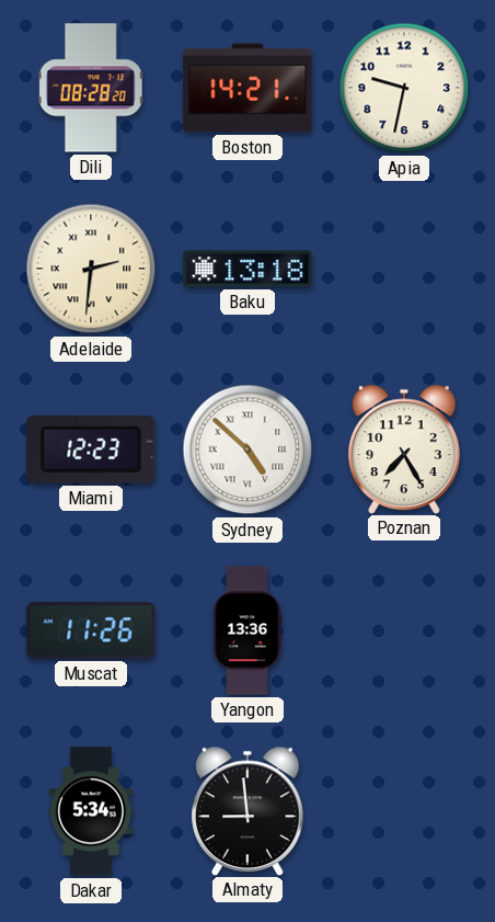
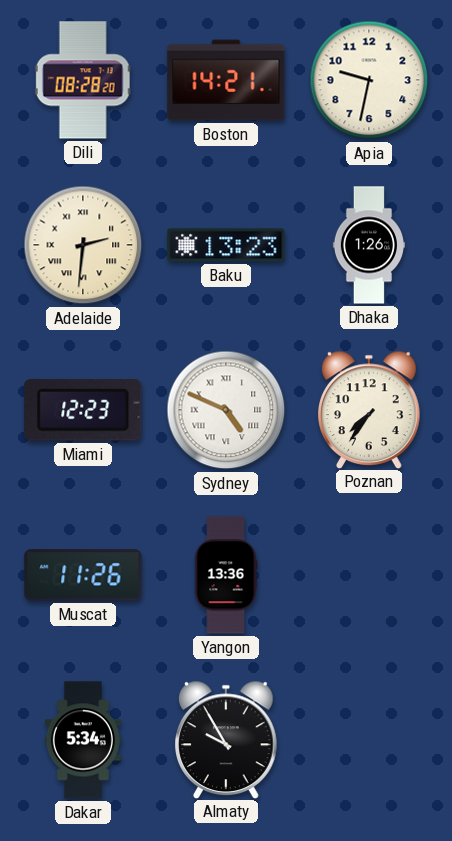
Baku: 13:18 -> 13:23
Dhaka: none -> 1:26
Sydney: 4:52 -> 4:49
Poznan: 7:25 -> 7:36
Almaty: 8:59 -> 9:55
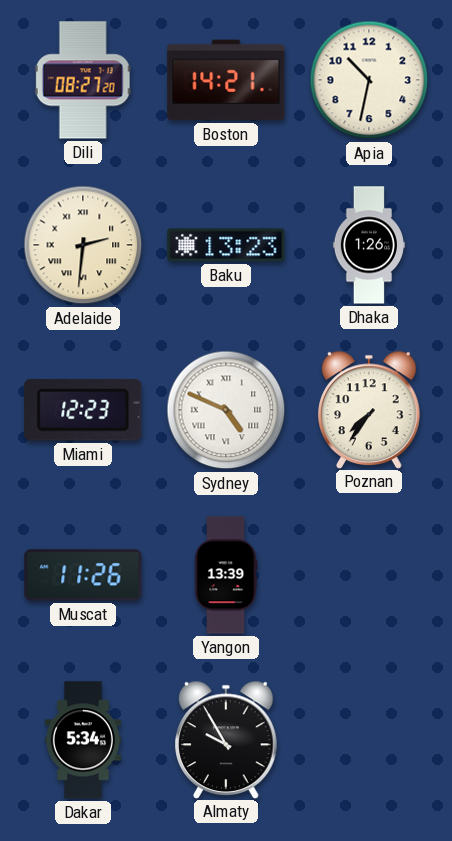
Dili: 08:28 -> 08:27
Apia: 9:32 -> 10:32
Yangon: 13:36 -> 13:39
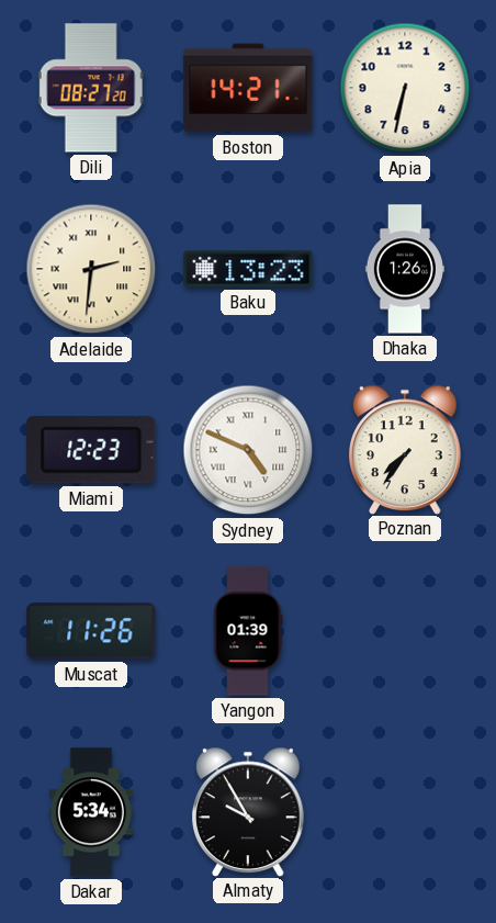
Apia: 10:32 -> 6:32
Yangon: 13:39 -> 01:39
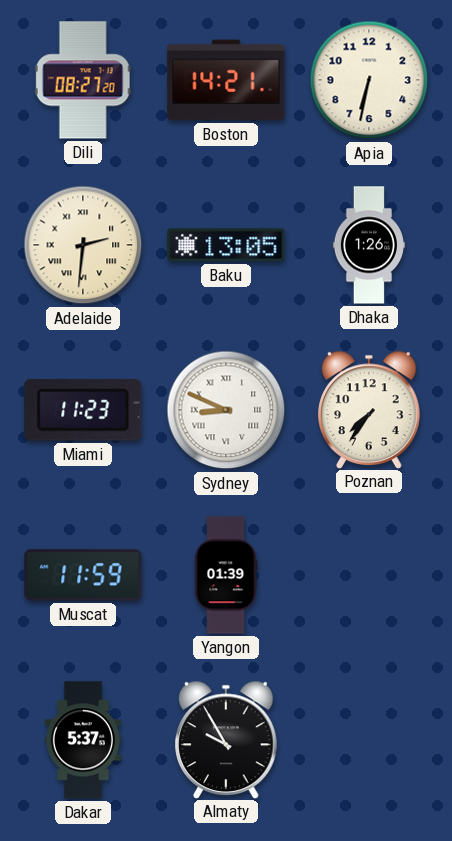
Baku: 13:23 -> 13:05
Miami: 12:23 -> 11:23
Sydney: 4:49 -> 8:49
Muscat: 11:26 -> 11:59
Dakar: 5:34 -> 5:37
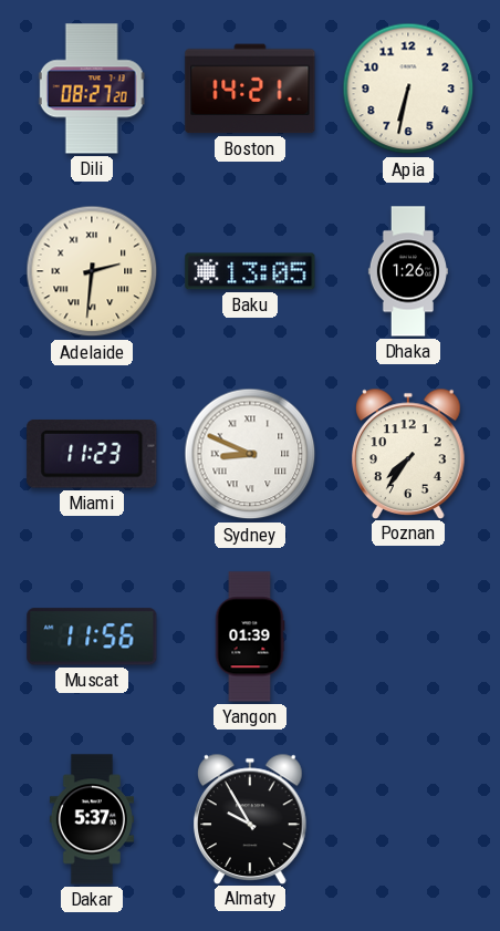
Muscat: 11:59 -> 11:56
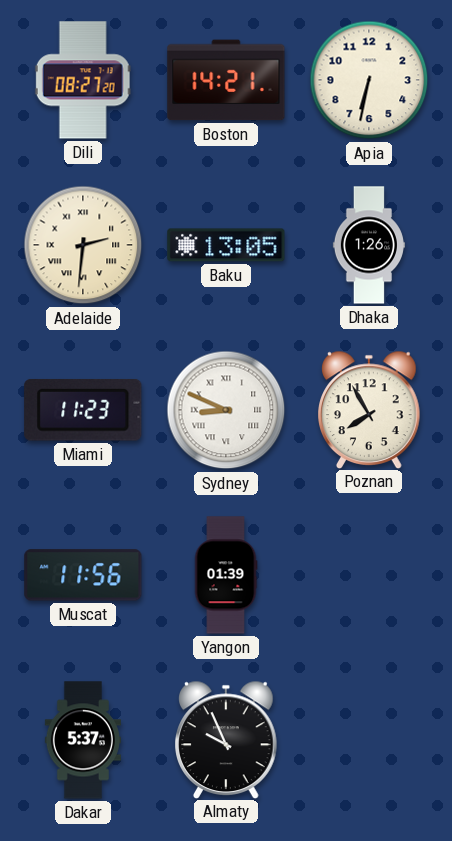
Poznan: 7:36 -> 7:55
Almaty: 9:55 -> 9:56
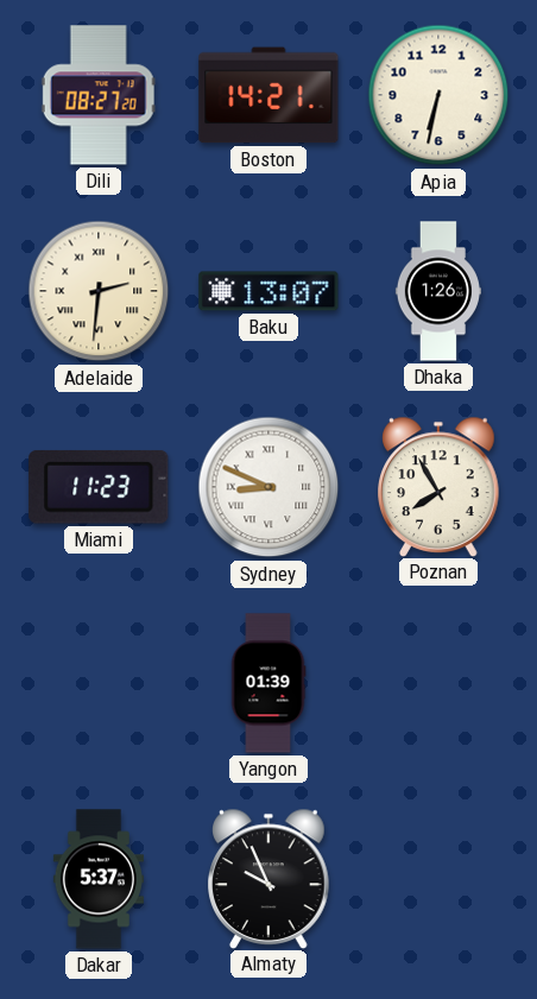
Baku: 13:05 -> 13:07
Muscat: 11:56 -> none
